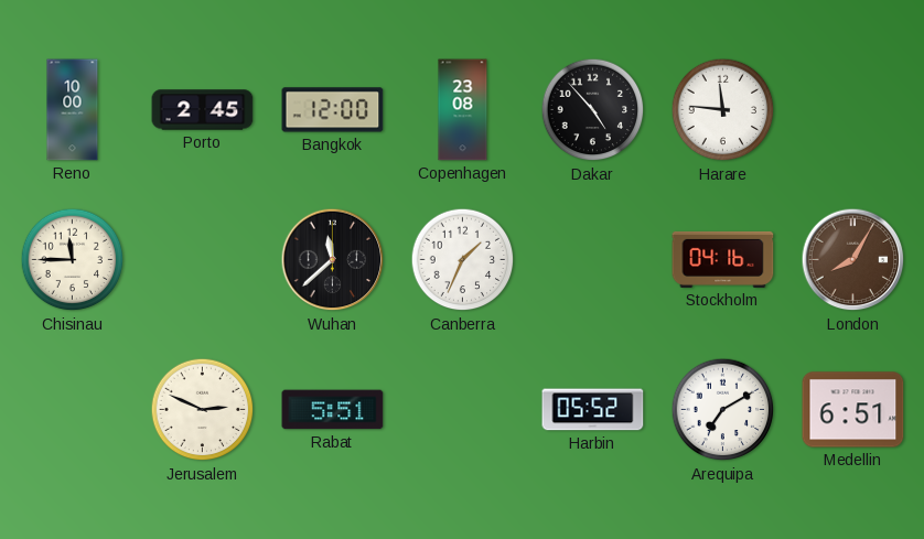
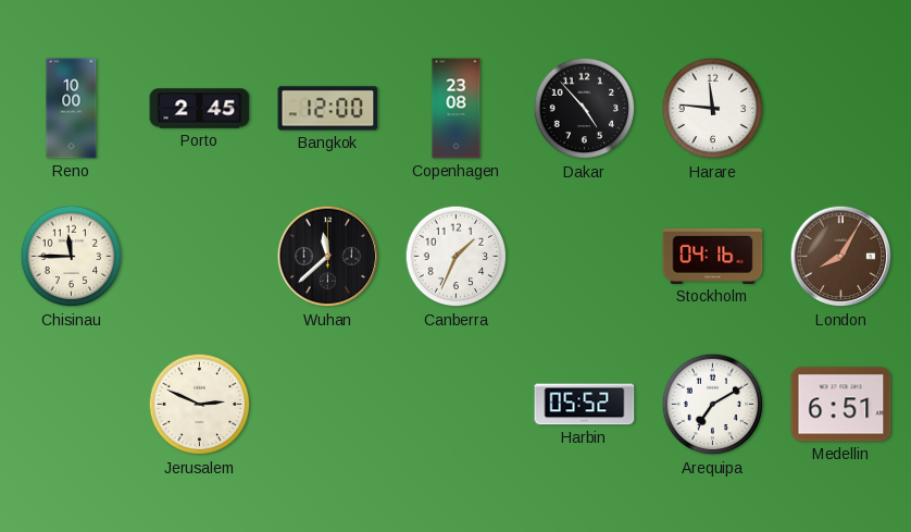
Rabat: 5:51 -> none
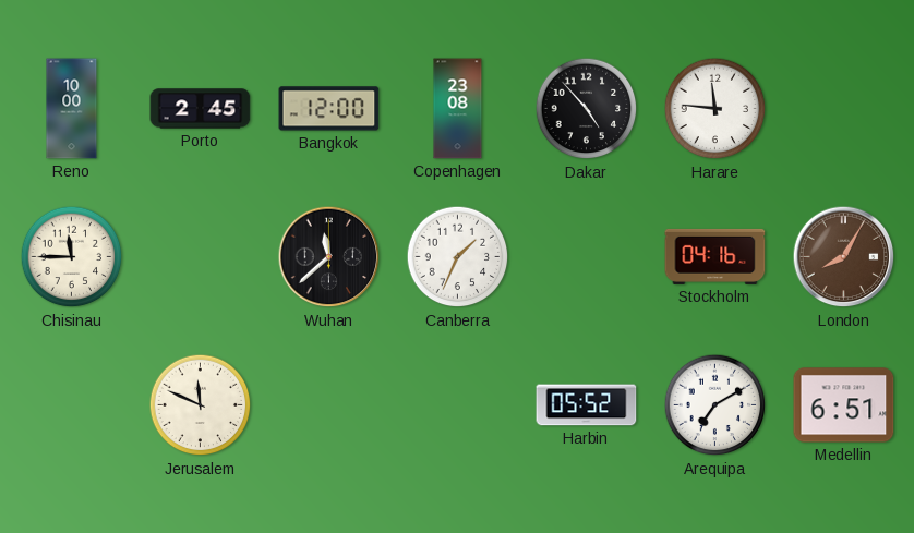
Jerusalem: 2:49 -> 11:49
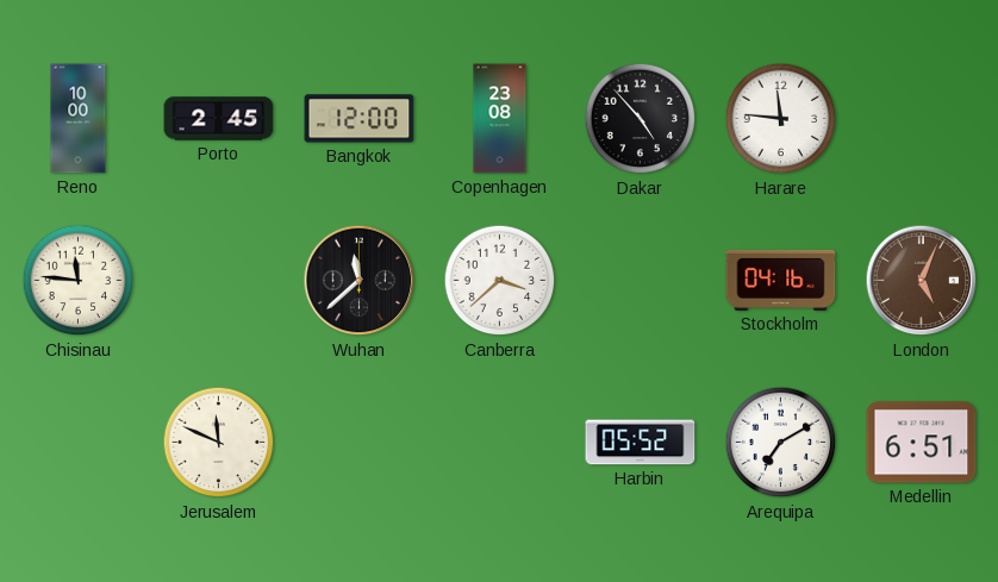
Chisinau: 11:45 -> 11:46
Canberra: 1:34 -> 3:38
London: 8:05 -> 5:04
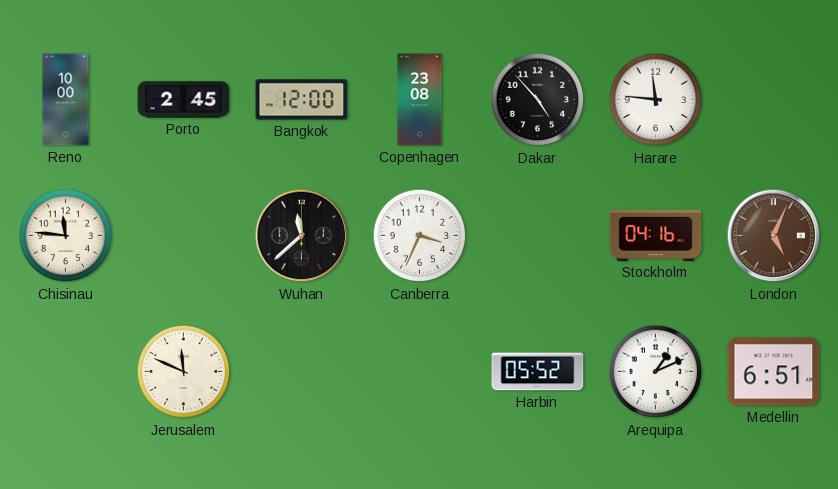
Canberra: 3:38 -> 3:34
Arequipa: 7:10 -> 1:11
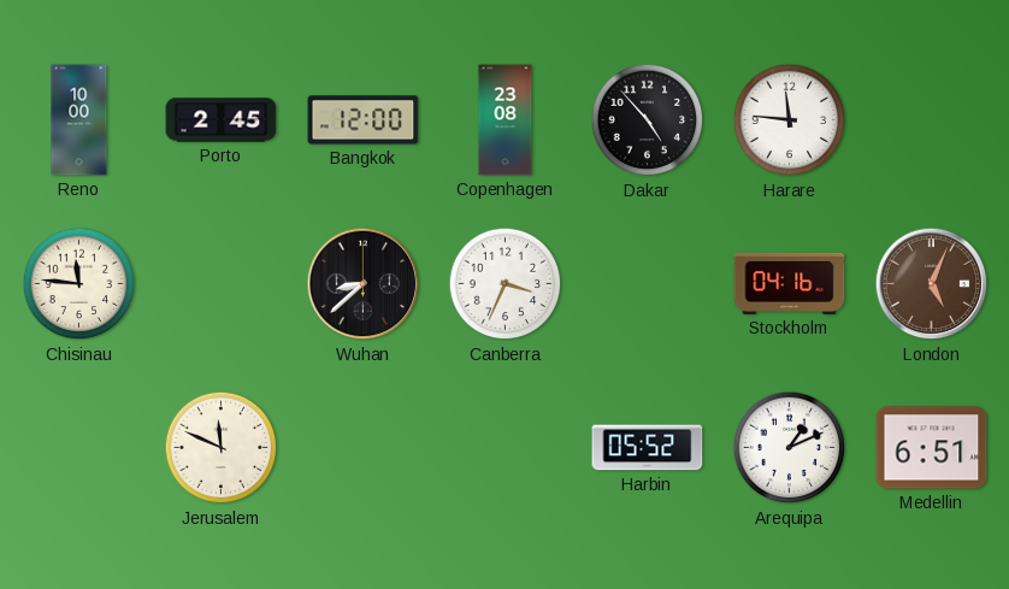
Wuhan: 11:38 -> 8:38
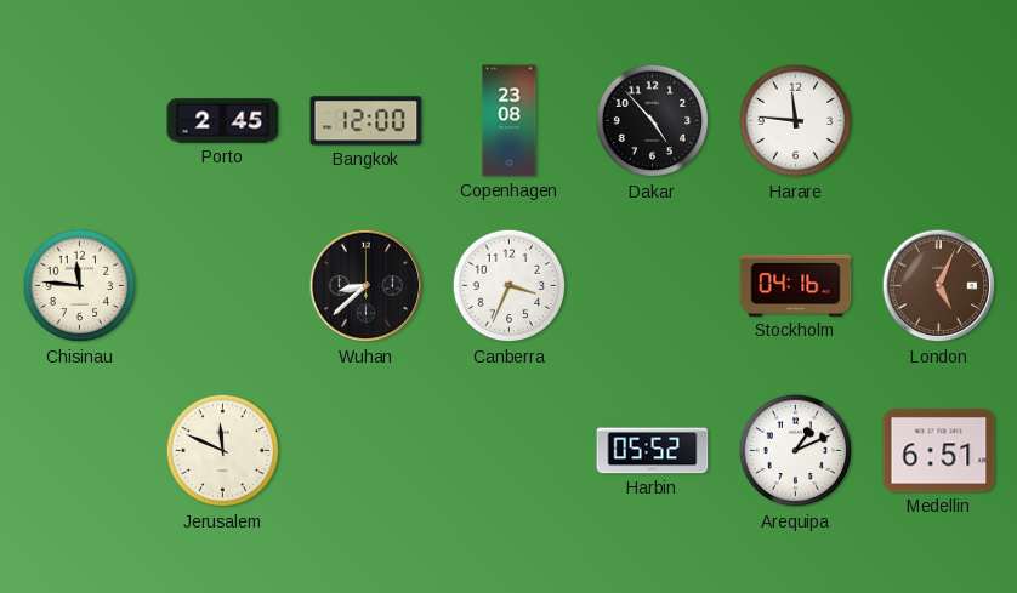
Reno: 10:00 -> none
